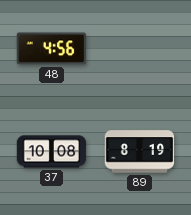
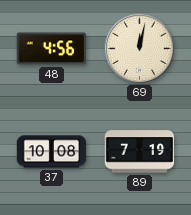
69: none -> 12:02
89: 8:19 -> 7:19
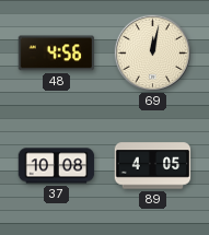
89: 7:19 -> 4:05
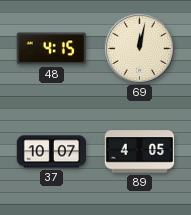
48: 4:56 -> 4:15
37: 10:08 -> 10:07
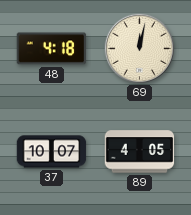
48: 4:15 -> 4:18
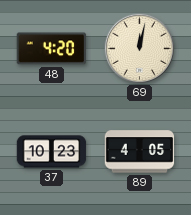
48: 4:18 -> 4:20
37: 10:07 -> 10:23
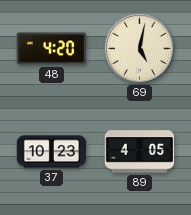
69: 12:02 -> 5:02
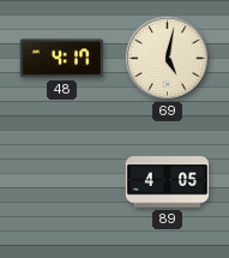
48: 4:20 -> 4:17
37: 10:23 -> none
